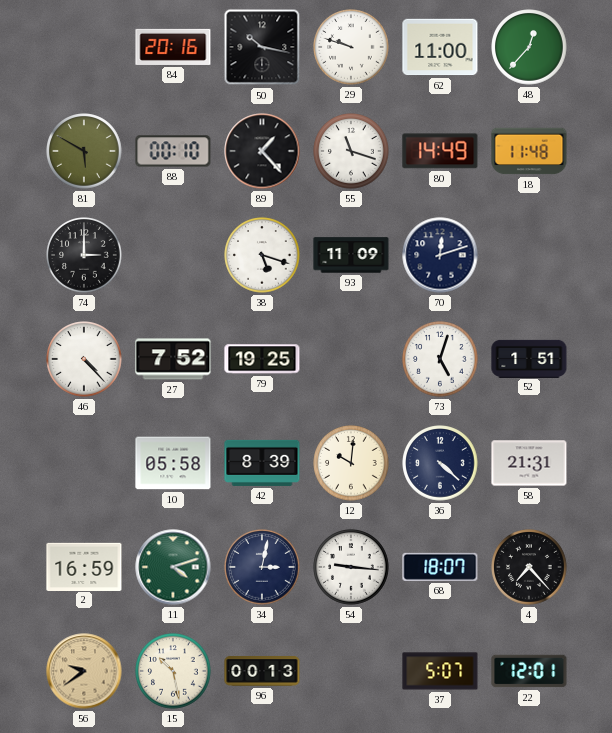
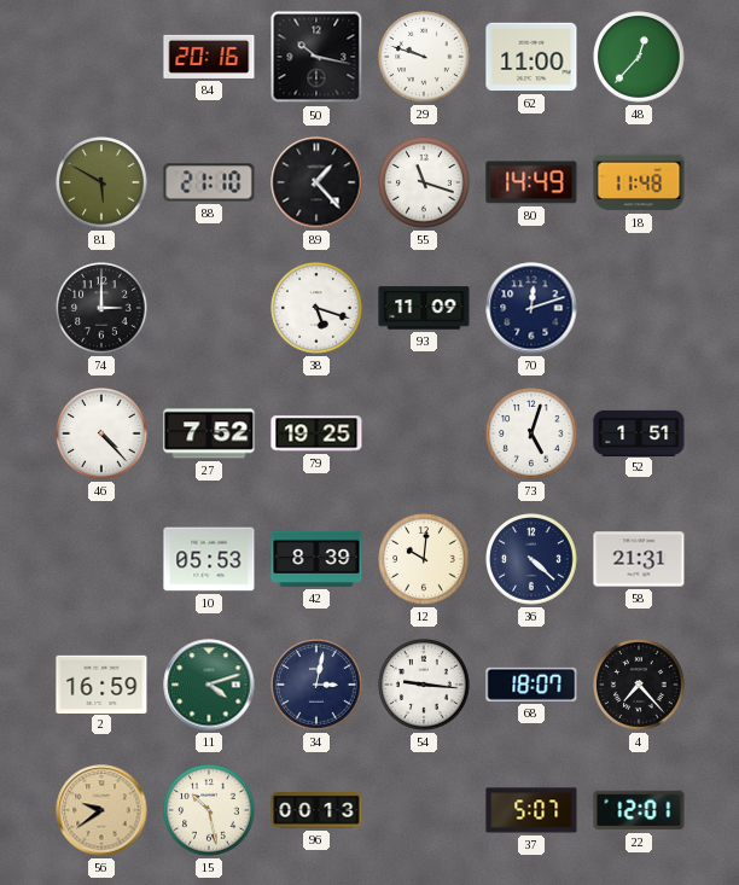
88: 00:10 -> 21:10
10: 05:58 -> 05:53
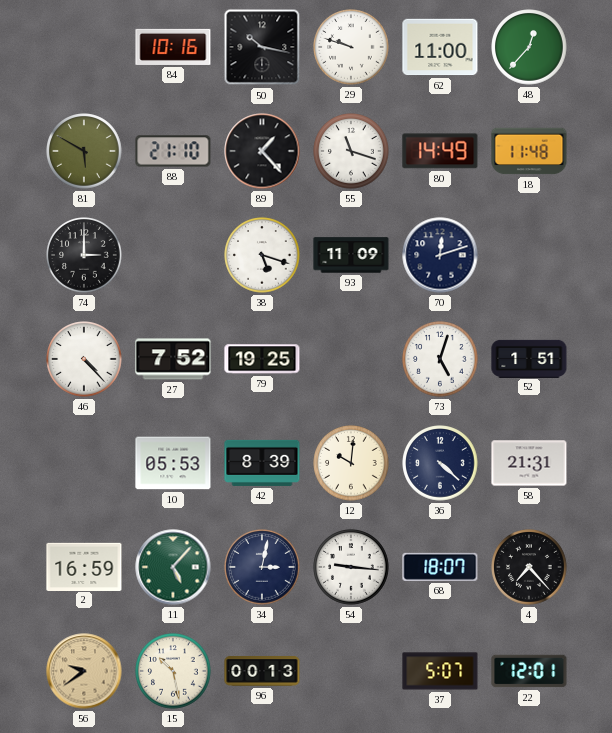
84: 20:16 -> 10:16
11: 4:12 -> 5:07
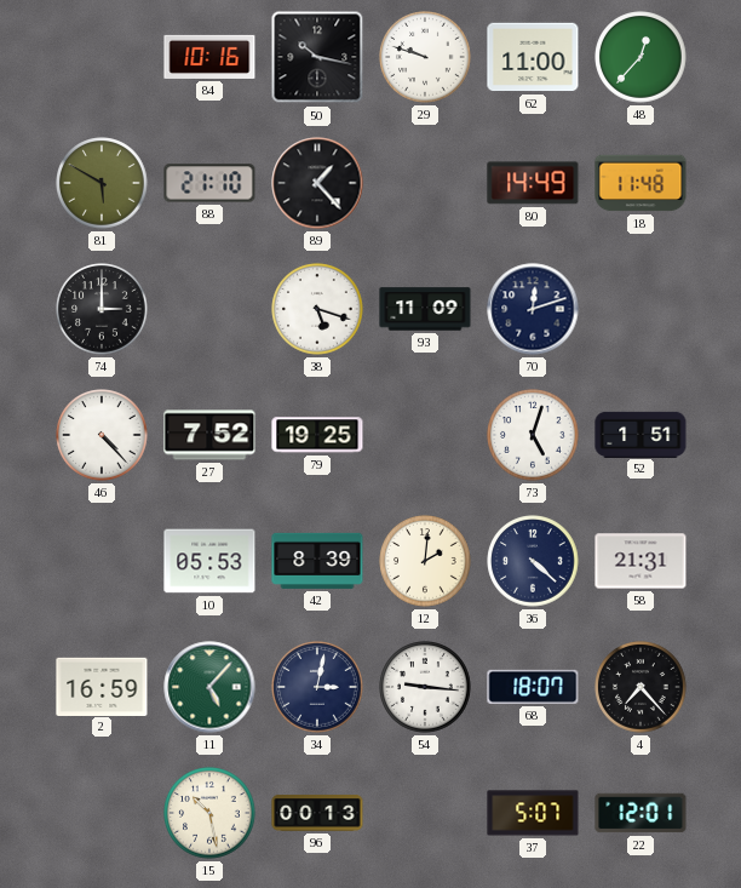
55: 11:18 -> none
12: 10:01 -> 2:01
56: 9:39 -> none
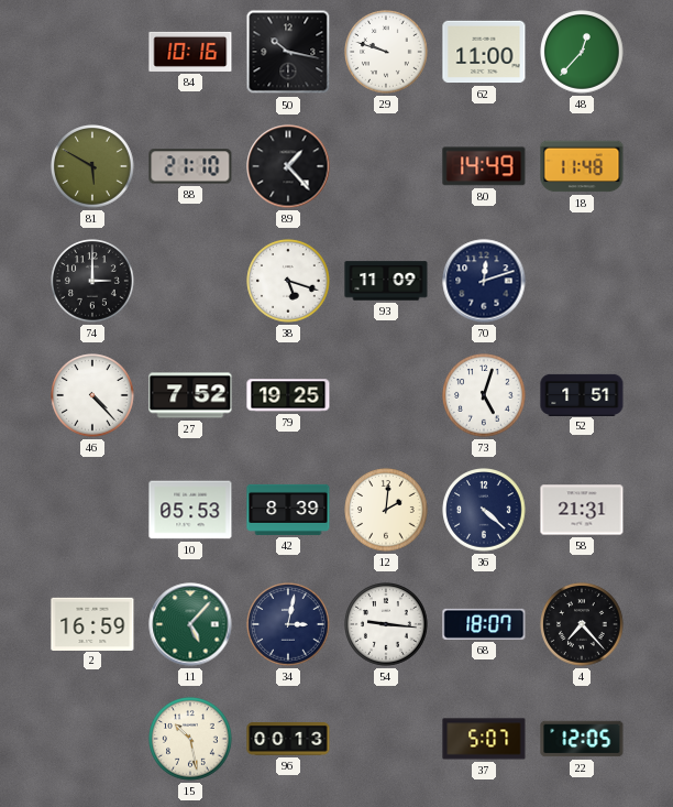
22: 12:01 -> 12:05
